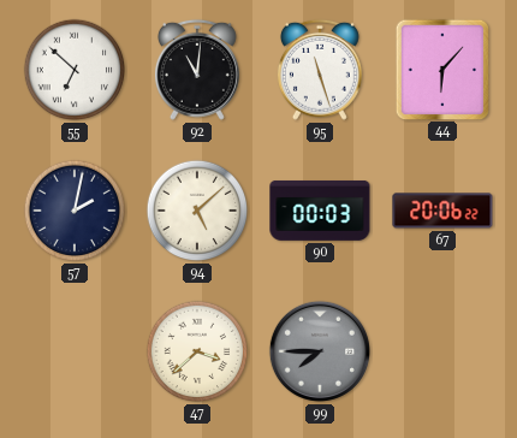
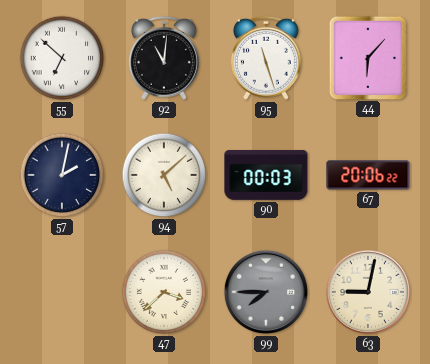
63: none -> 9:02
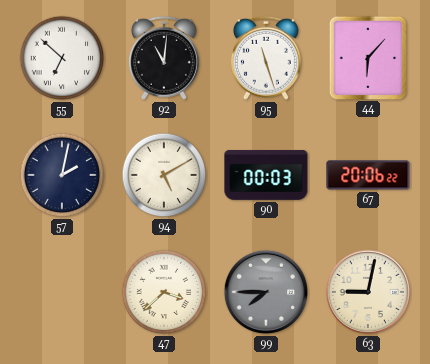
94: 5:08 -> 5:10
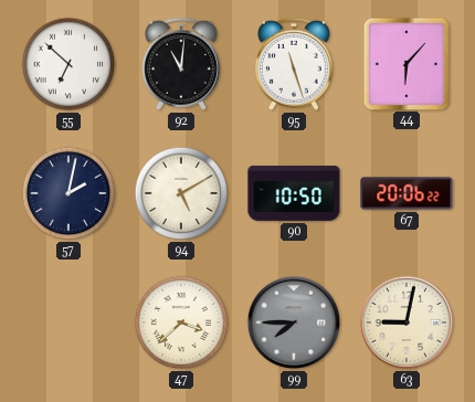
90: 00:03 -> 10:50
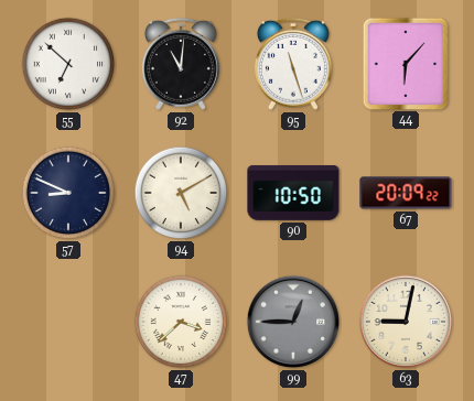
57: 2:02 -> 8:49
67: 20:06 -> 20:09
99: 7:45 -> 12:45
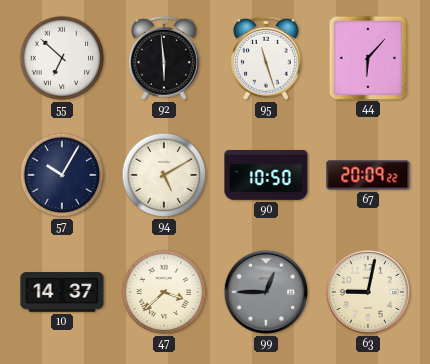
92: 11:01 -> 5:59
57: 8:49 -> 10:05
10: none -> 14:37
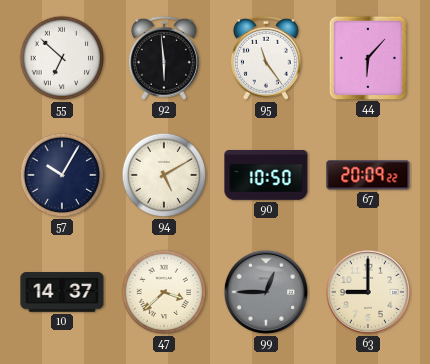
95: 11:27 -> 11:24
63: 9:02 -> 9:00
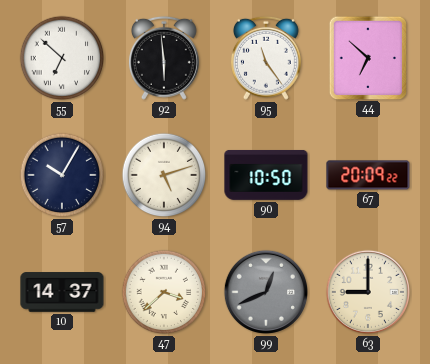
44: 6:07 -> 6:52
94: 5:10 -> 5:12
99: 12:45 -> 12:41
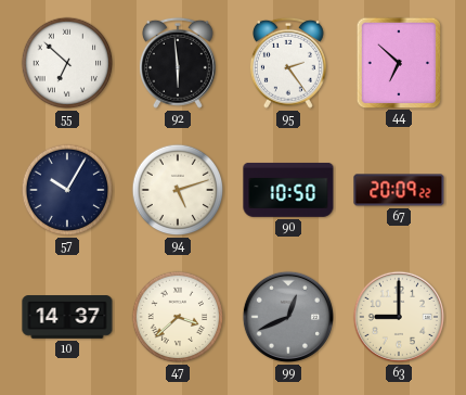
95: 11:24 -> 2:24
